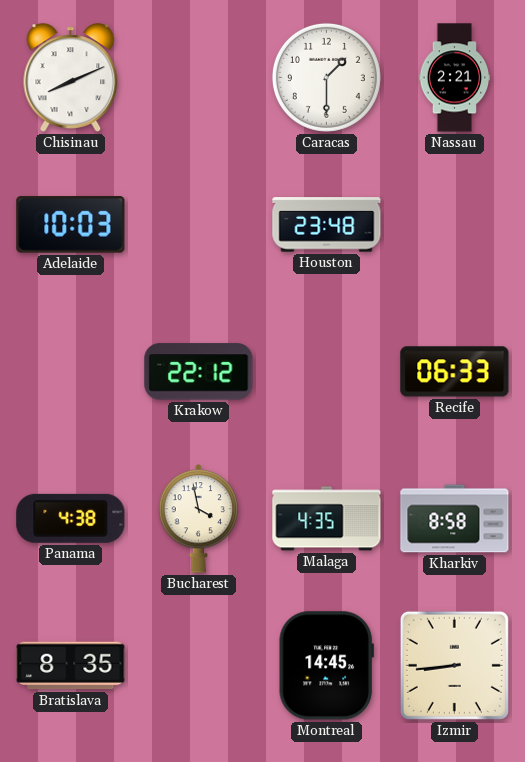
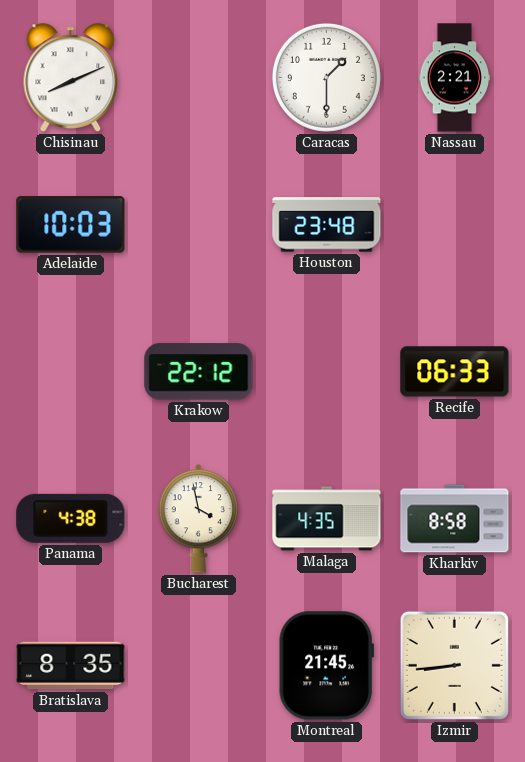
Montreal: 14:45 -> 21:45
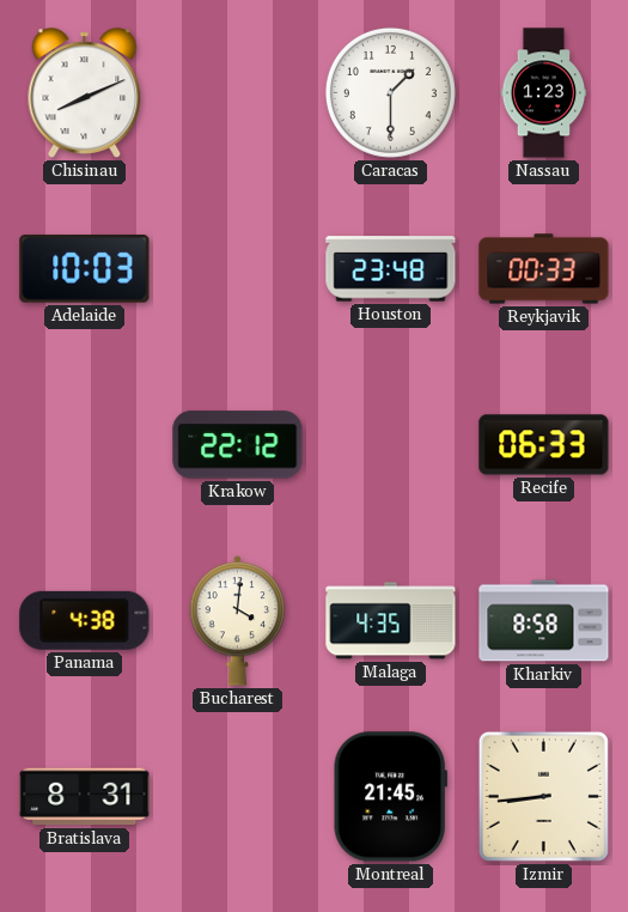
Nassau: 2:21 -> 1:23
Reykjavik: none -> 00:33
Bucharest: 3:58 -> 4:01
Bratislava: 8:35 -> 8:31
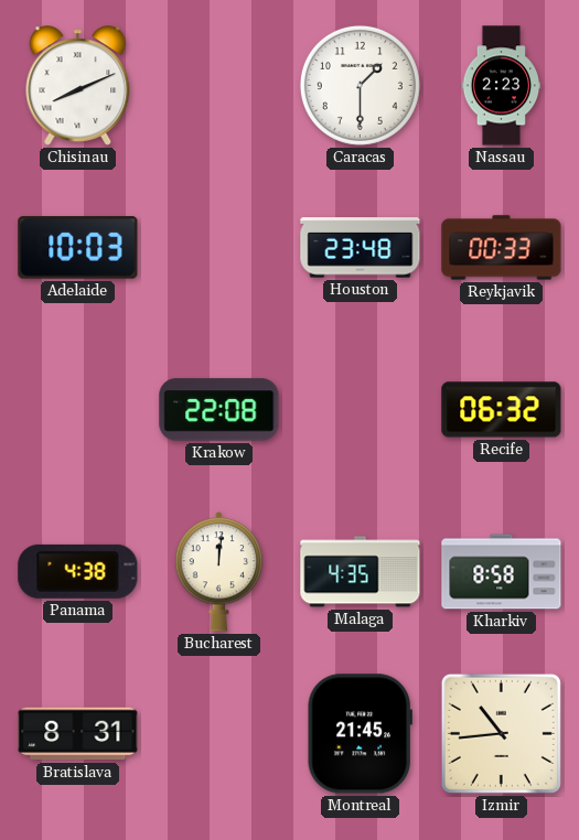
Nassau: 1:23 -> 2:23
Krakow: 22:12 -> 22:08
Recife: 06:33 -> 06:32
Bucharest: 4:01 -> 12:01
Izmir: 8:44 -> 10:44
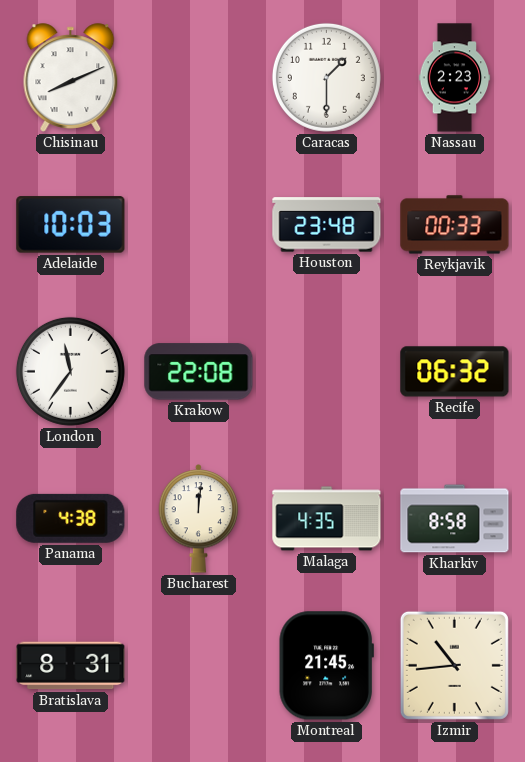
London: none -> 11:36
